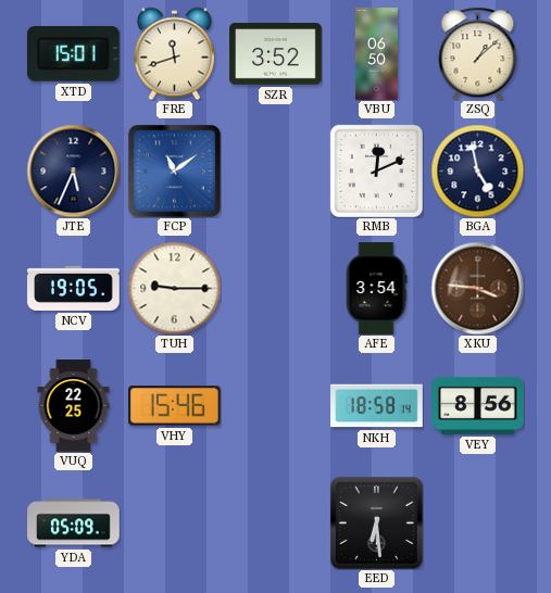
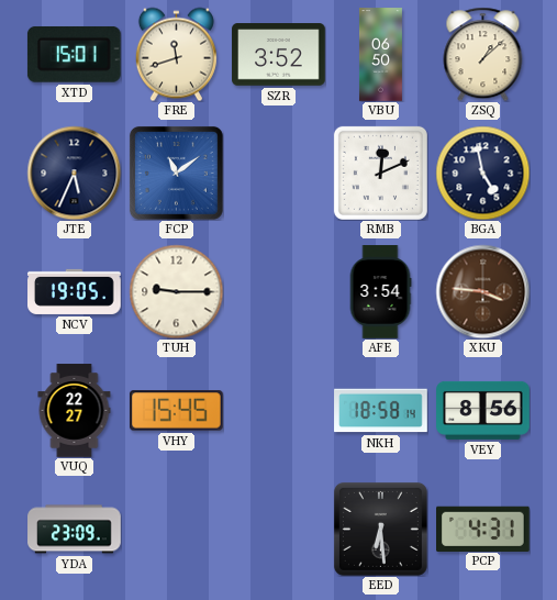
VUQ: 22:25 -> 22:27
VHY: 15:46 -> 15:45
YDA: 05:09 -> 23:09
PCP: none -> 4:31
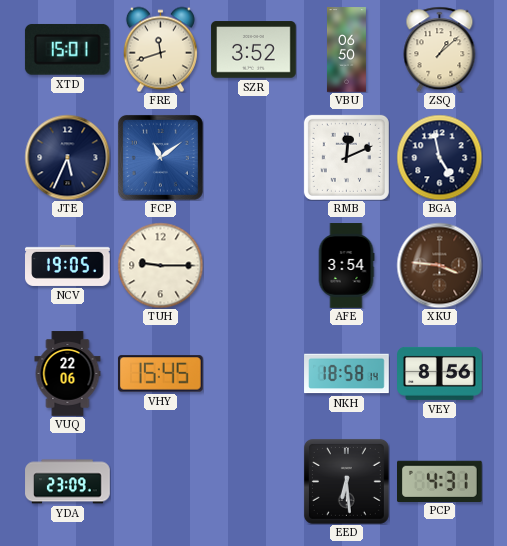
VUQ: 22:27 -> 22:06
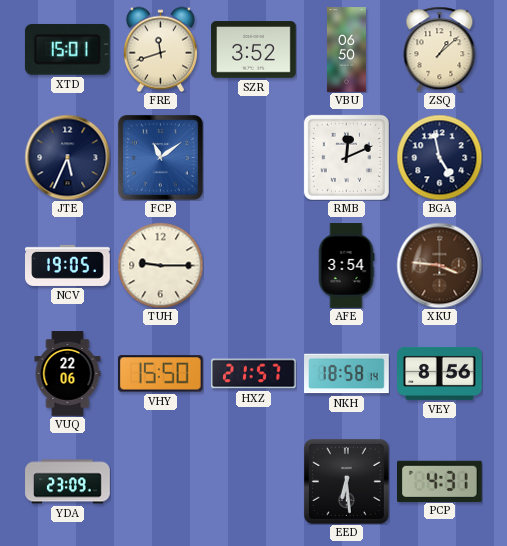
VHY: 15:45 -> 15:50
HXZ: none -> 21:57
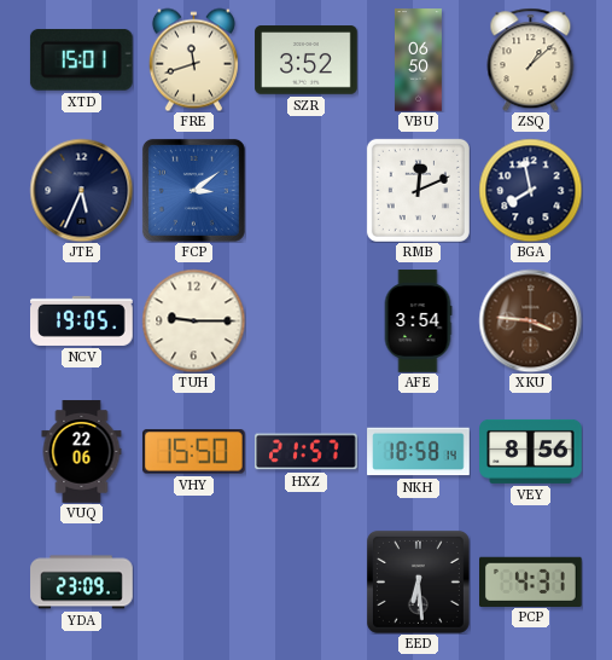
FCP: 11:09 -> 3:09
BGA: 4:58 -> 7:58
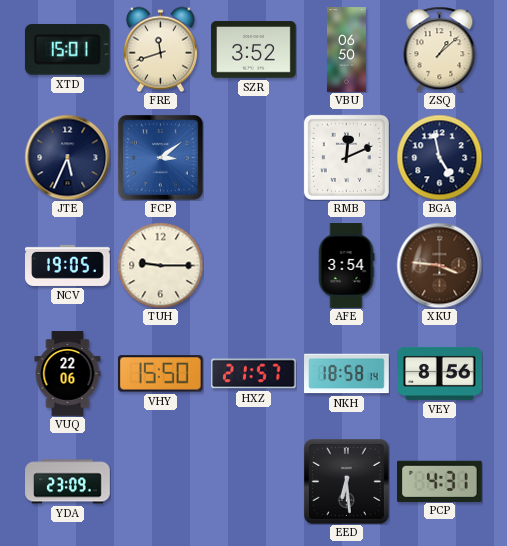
BGA: 7:58 -> 4:58
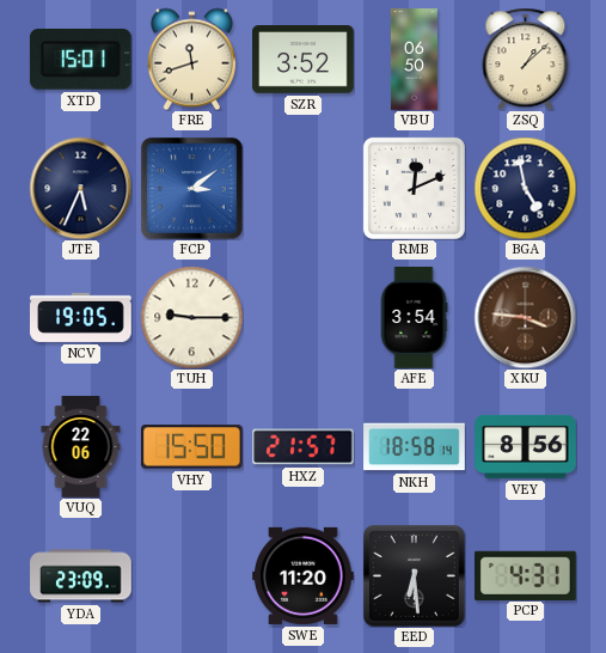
SWE: none -> 11:20
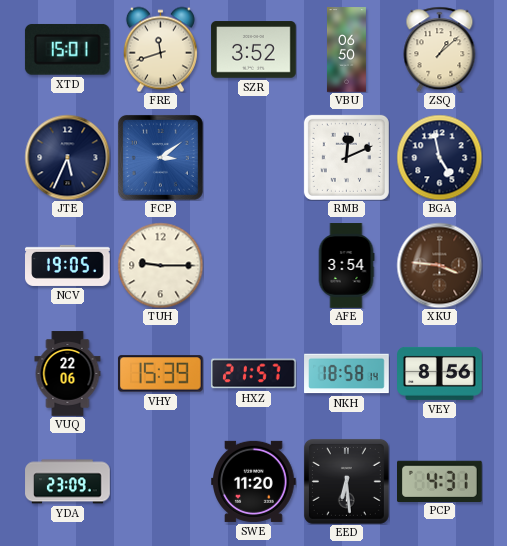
VHY: 15:50 -> 15:39
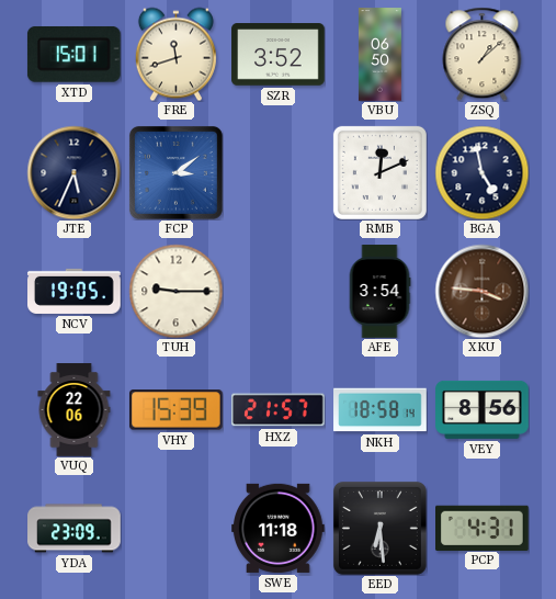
SWE: 11:20 -> 11:18
